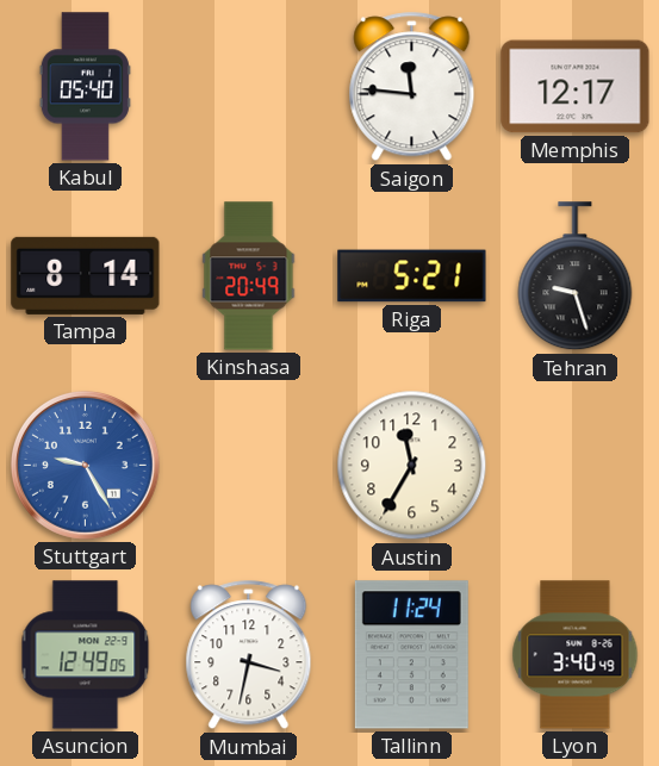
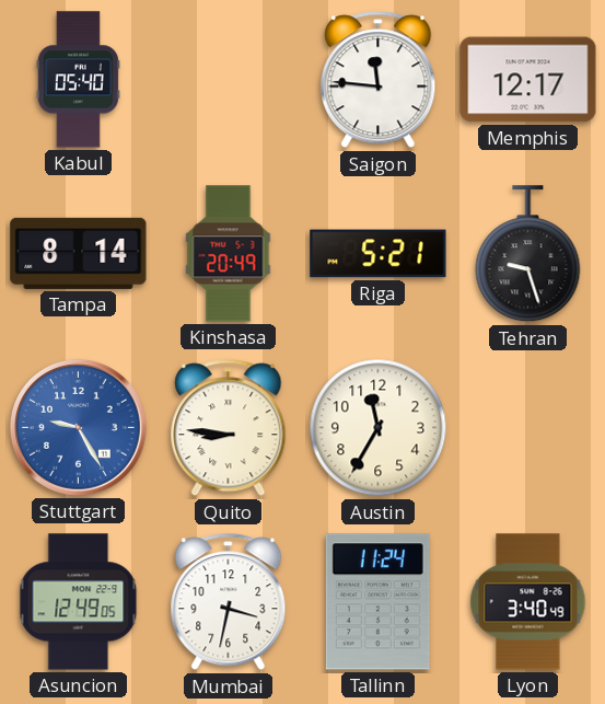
Quito: none -> 8:46
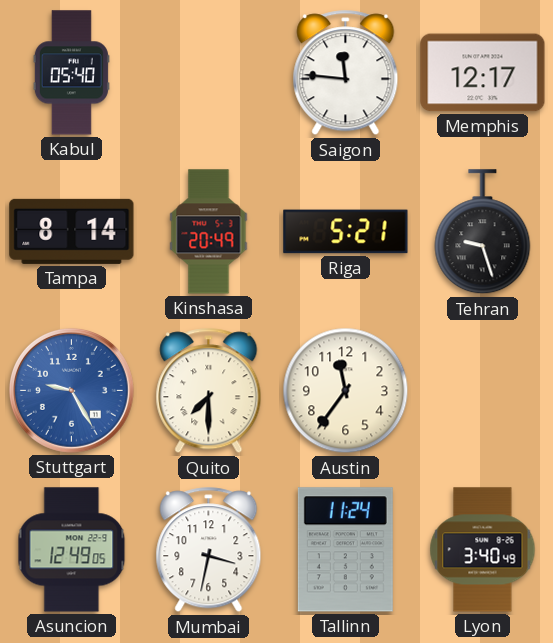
Quito: 8:46 -> 7:30
Austin: 11:35 -> 11:36
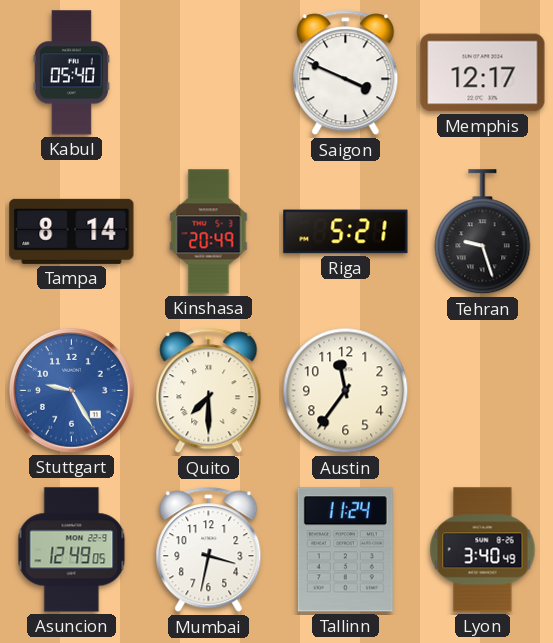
Saigon: 11:46 -> 3:49
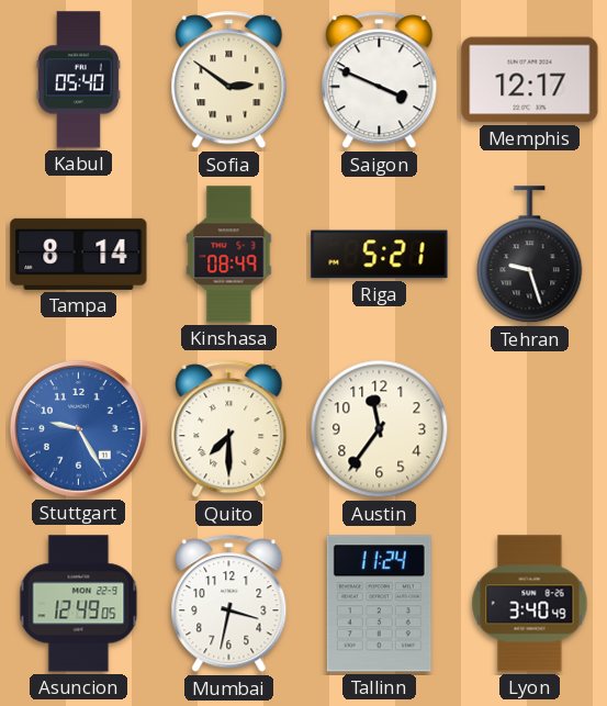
Sofia: none -> 2:51
Kinshasa: 20:49 -> 08:49
